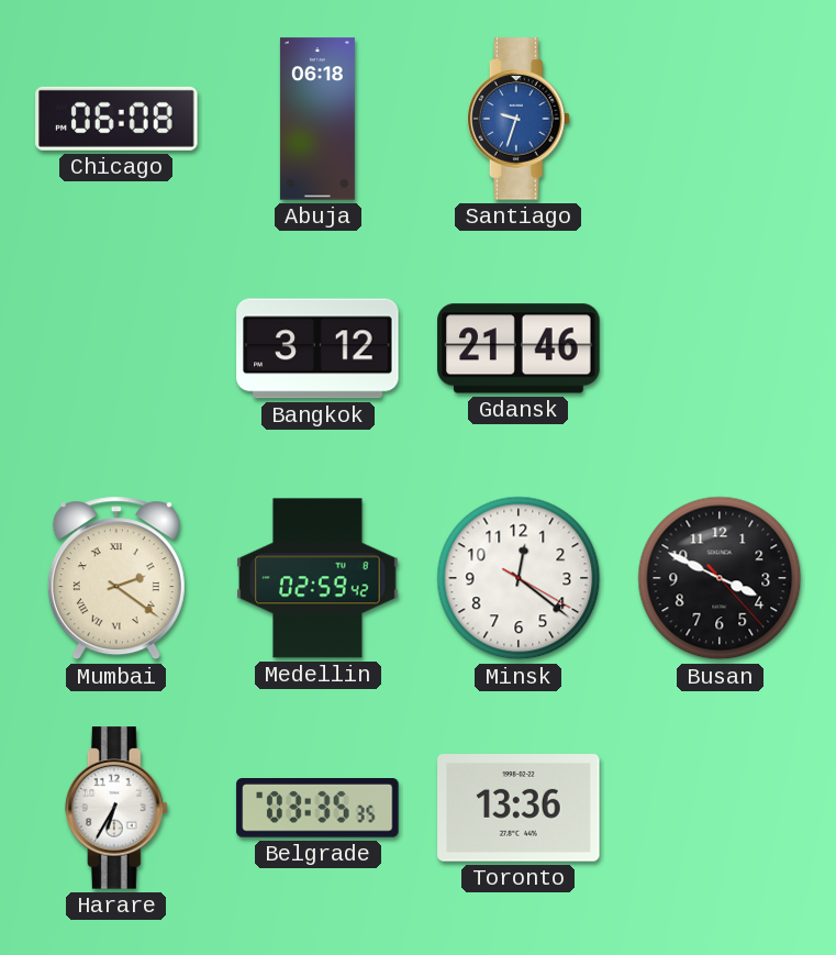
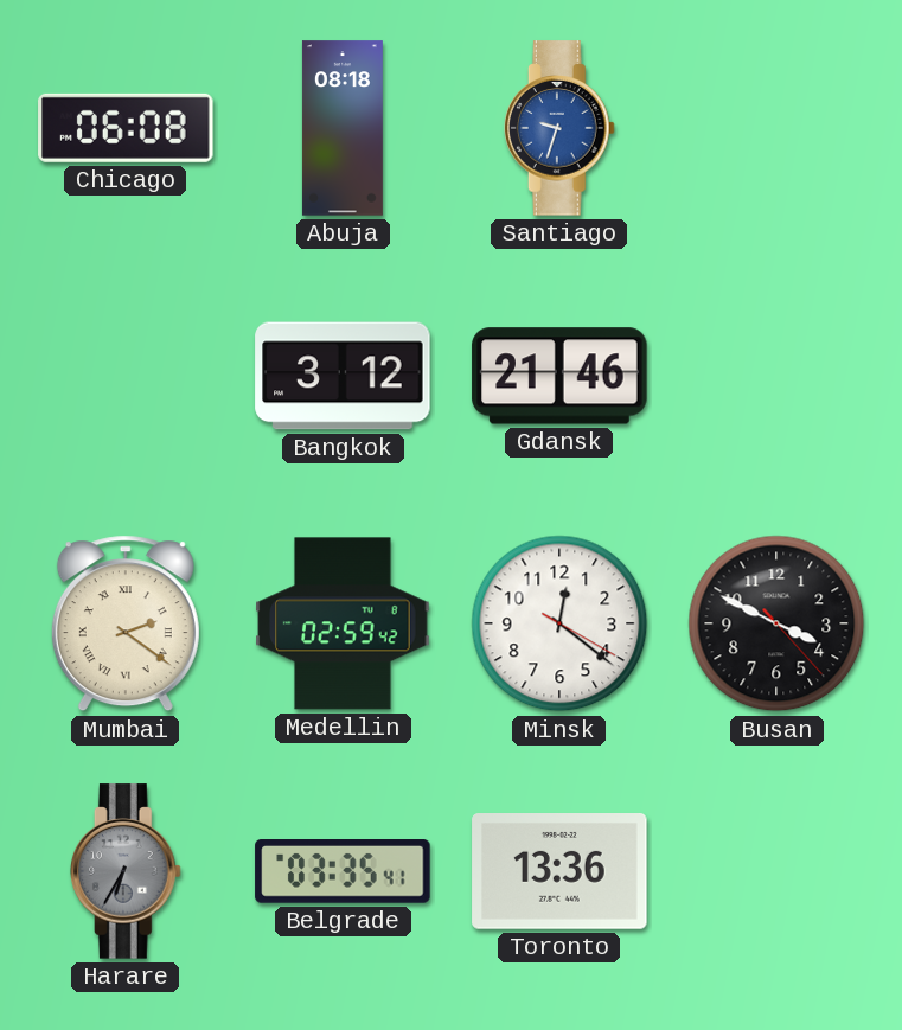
Abuja: 06:18 -> 08:18
Harare dial: white -> grey
Belgrade: 03:35:35 -> 03:35:41
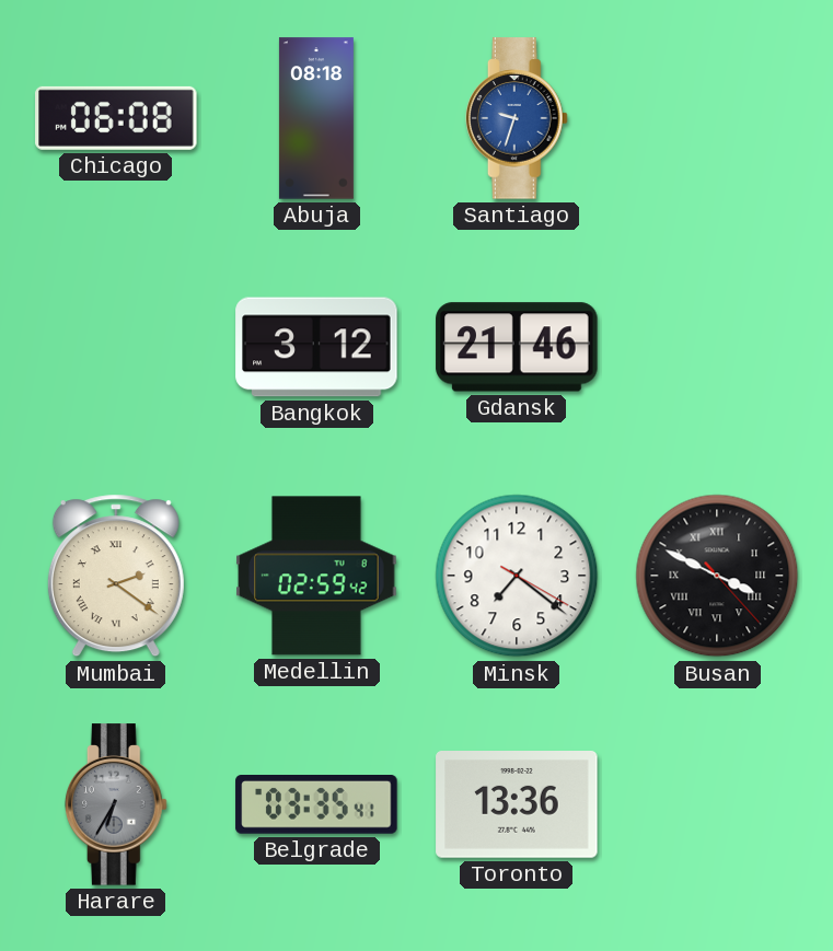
Minsk: 12:21 -> 7:21
Busan numerals: Arabic -> Roman
